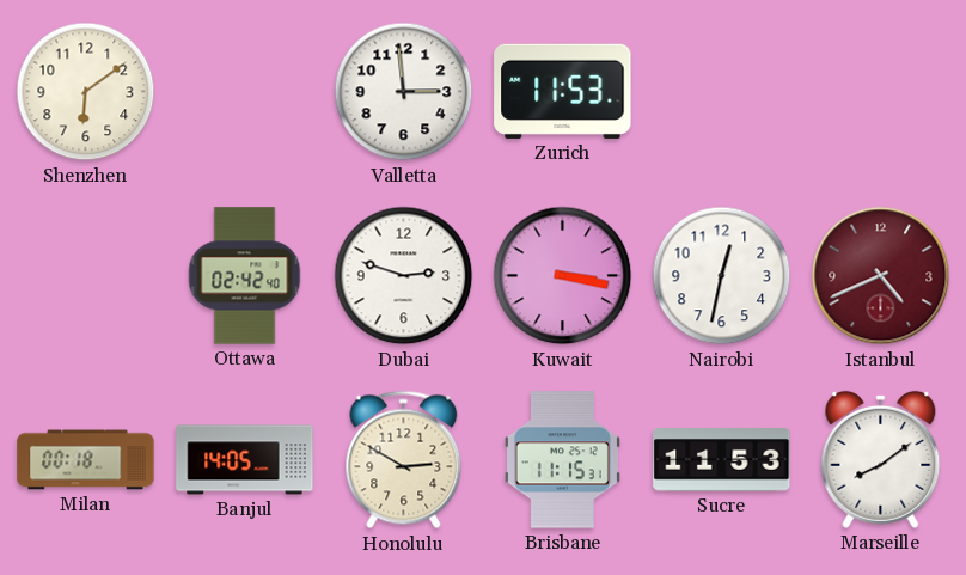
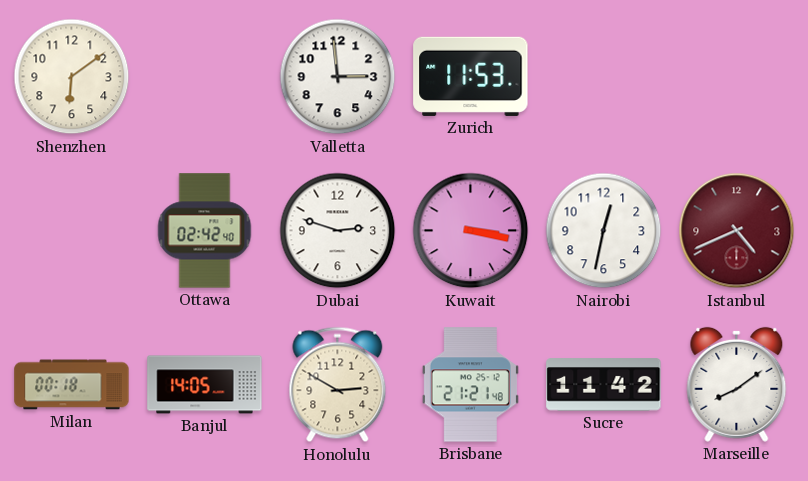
Brisbane: 11:15 -> 21:21
Sucre: 11:53 -> 11:42
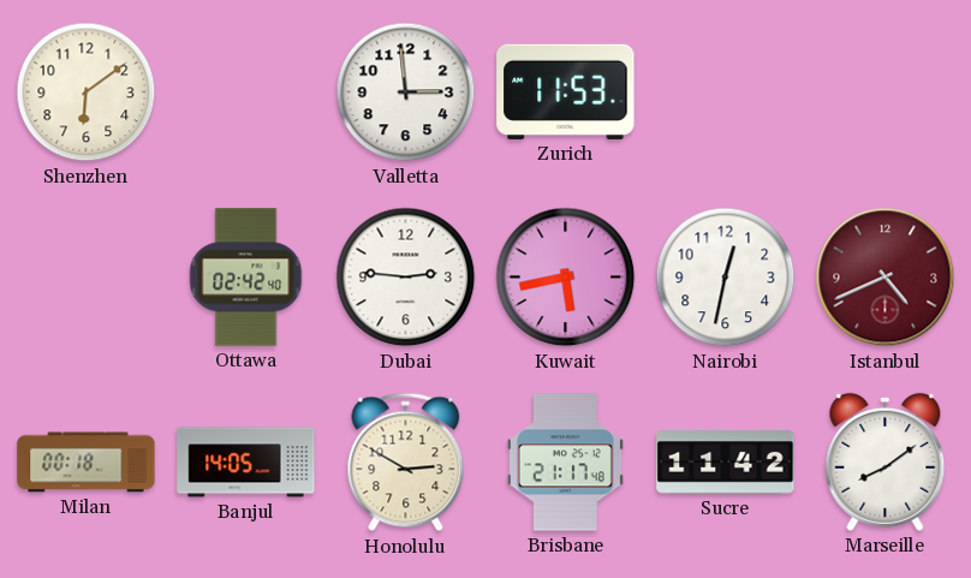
Dubai: 2:48 -> 2:46
Kuwait: 3:17 -> 5:43
Brisbane: 21:21 -> 21:17
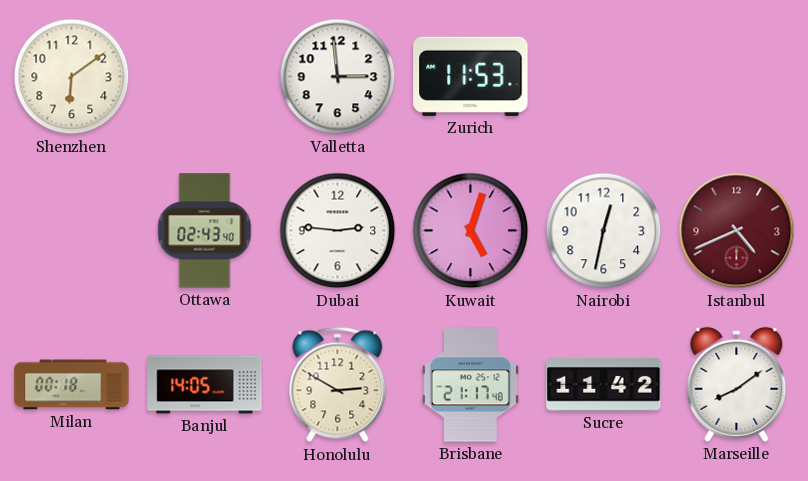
Ottawa: 02:42 -> 02:43
Kuwait: 5:43 -> 5:03
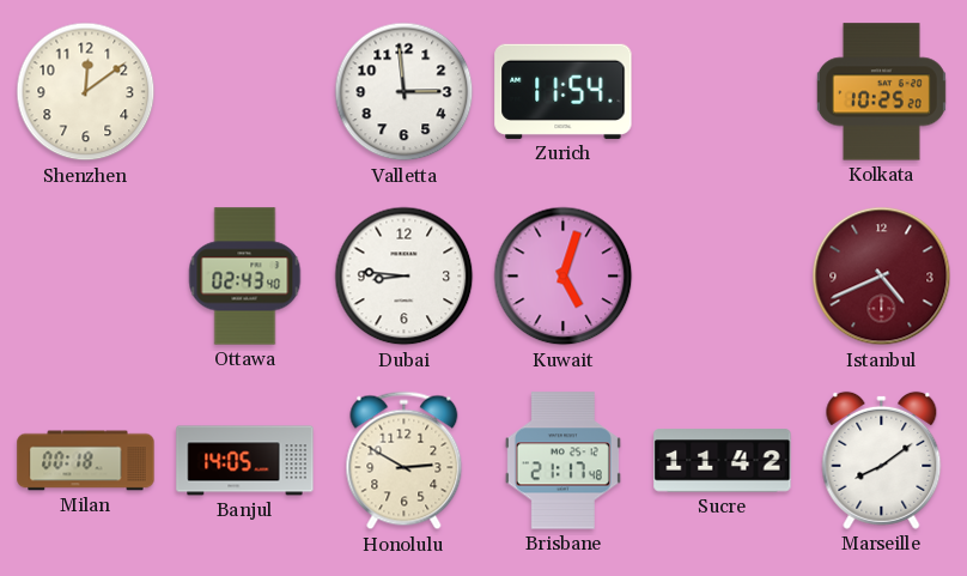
Shenzhen: 6:09 -> 12:09
Zurich: 11:53 -> 11:54
Kolkata: none -> 10:25
Dubai: 2:46 -> 8:46
Nairobi: 12:32 -> none
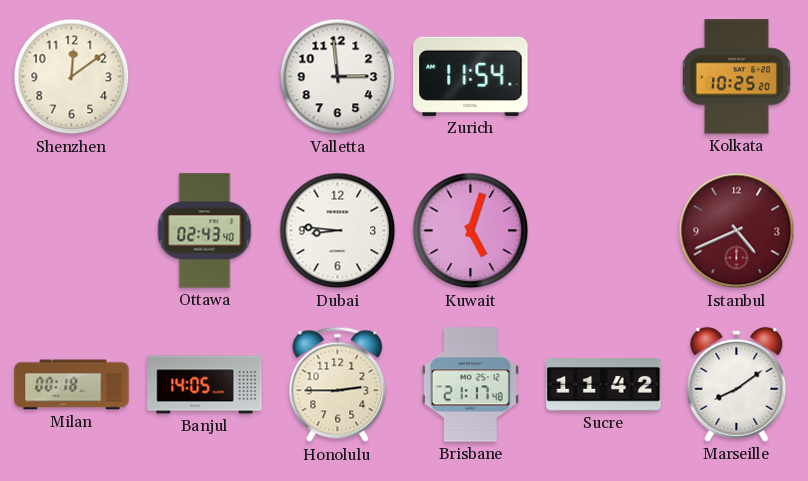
Honolulu: 2:50 -> 2:45
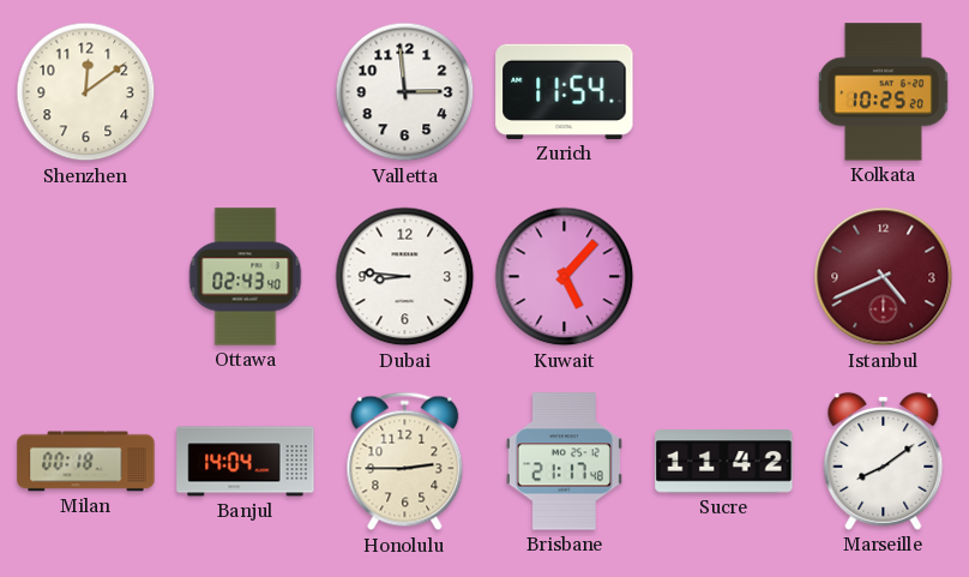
Kuwait: 5:03 -> 5:07
Banjul: 14:05 -> 14:04
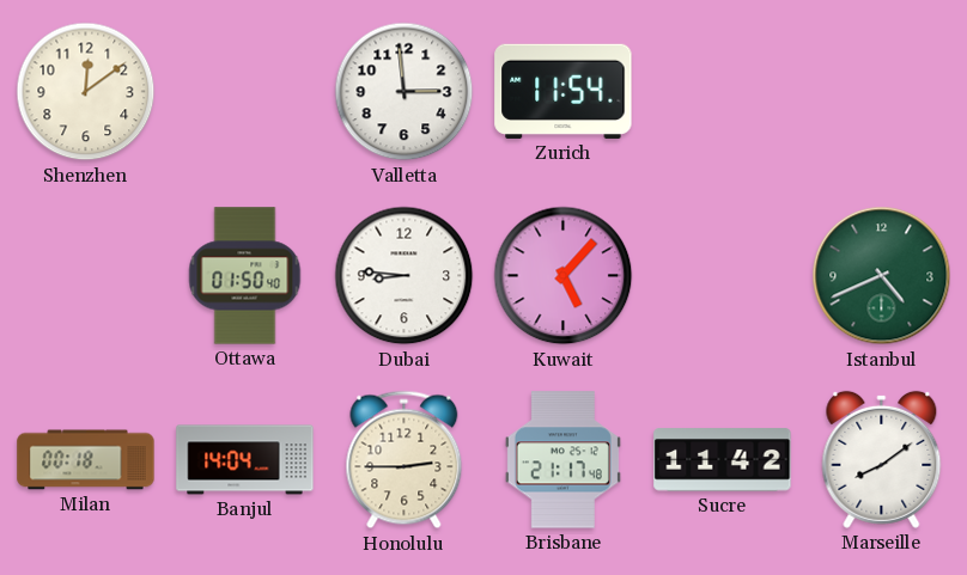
Kolkata: 10:25 -> none
Ottawa: 02:43 -> 01:50
Istanbul dial: burgundy -> green
